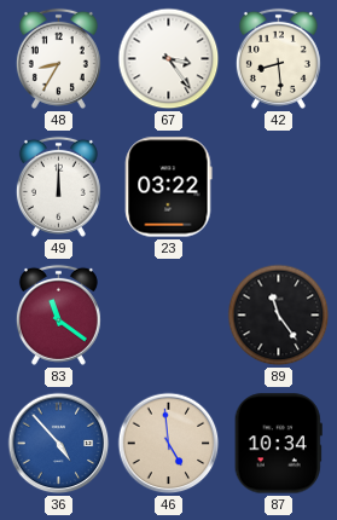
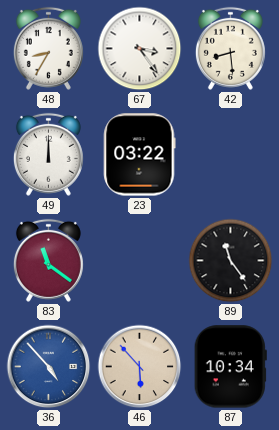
46: 4:59 -> 5:53
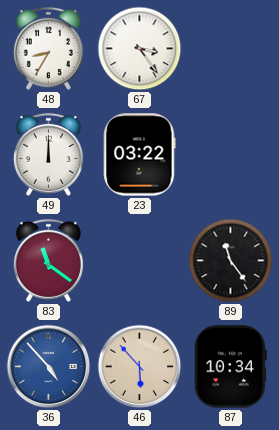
42: 8:29 -> none
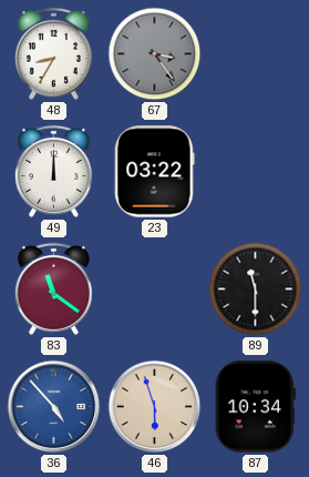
67 dial: white -> grey
89: 11:24 -> 11:30
46: 5:53 -> 5:57
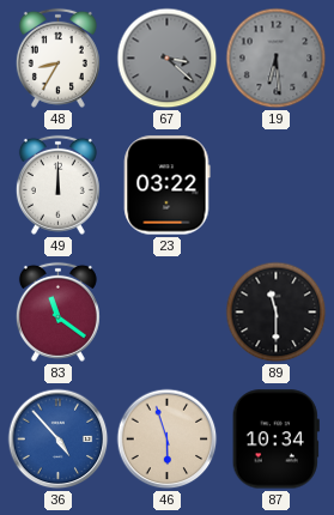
67: 3:24 -> 3:22
19: none -> 6:29
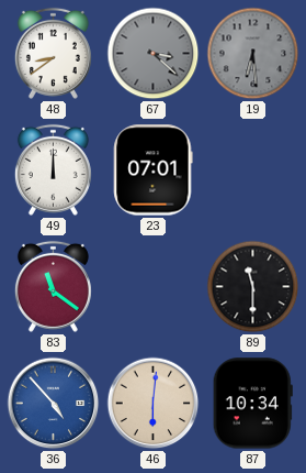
48: 8:35 -> 8:39
23: 03:22 -> 07:01
46: 5:57 -> 6:01
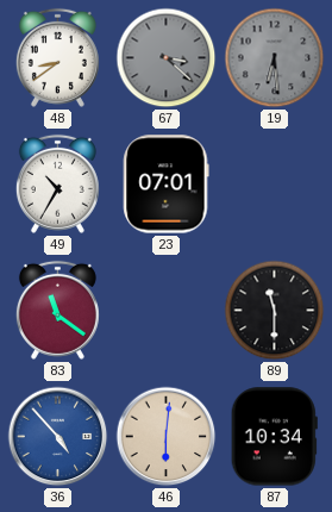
49: 12:00 -> 10:35
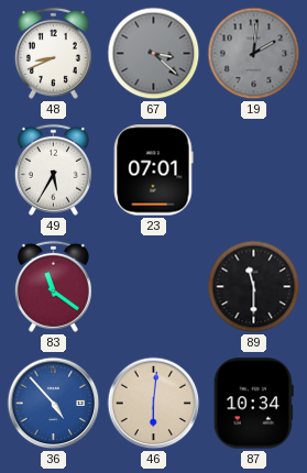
48: 8:39 -> 8:41
19: 6:29 -> 2:01
49: 10:35 -> 5:35
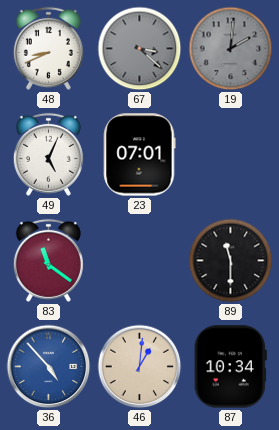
49: 5:35 -> 5:04
46: 6:01 -> 1:01
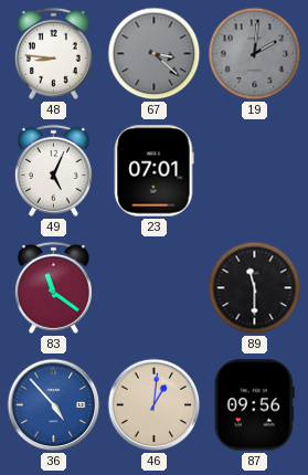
48: 8:41 -> 8:46
87: 10:34 -> 09:56
